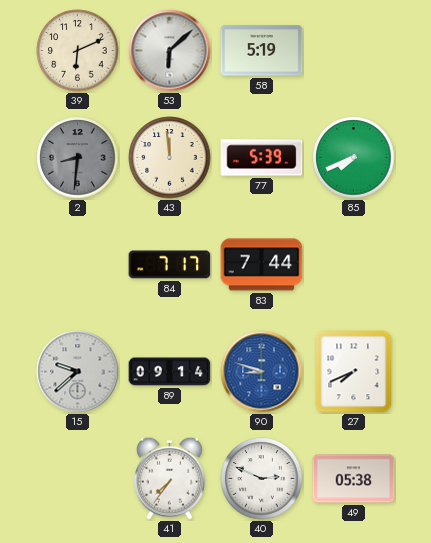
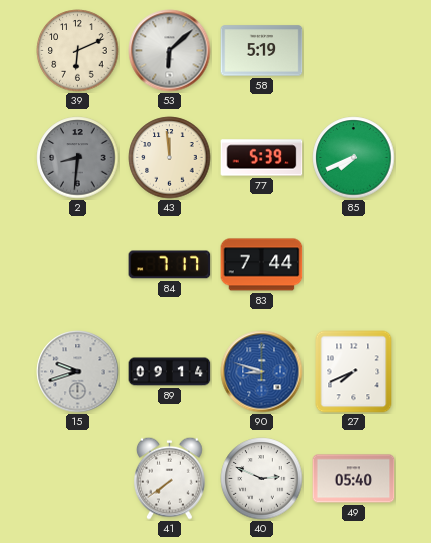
15: 9:38 -> 9:42
41: 7:36 -> 7:39
49: 05:38 -> 05:40
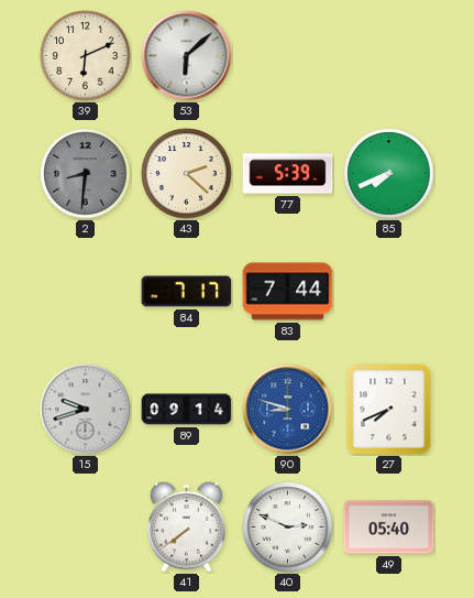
58: 5:19 -> none
43: 11:59 -> 2:22
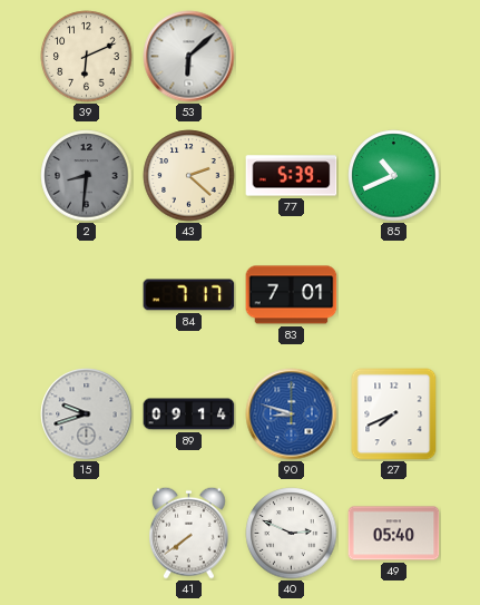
85: 7:41 -> 10:41
83: 7:44 -> 7:01
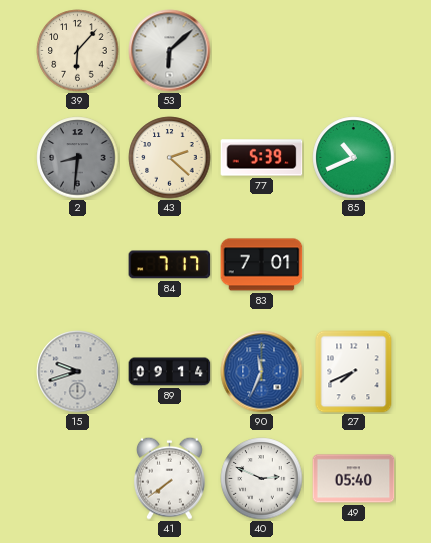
39: 6:11 -> 6:07
90: 8:48 -> 11:34
